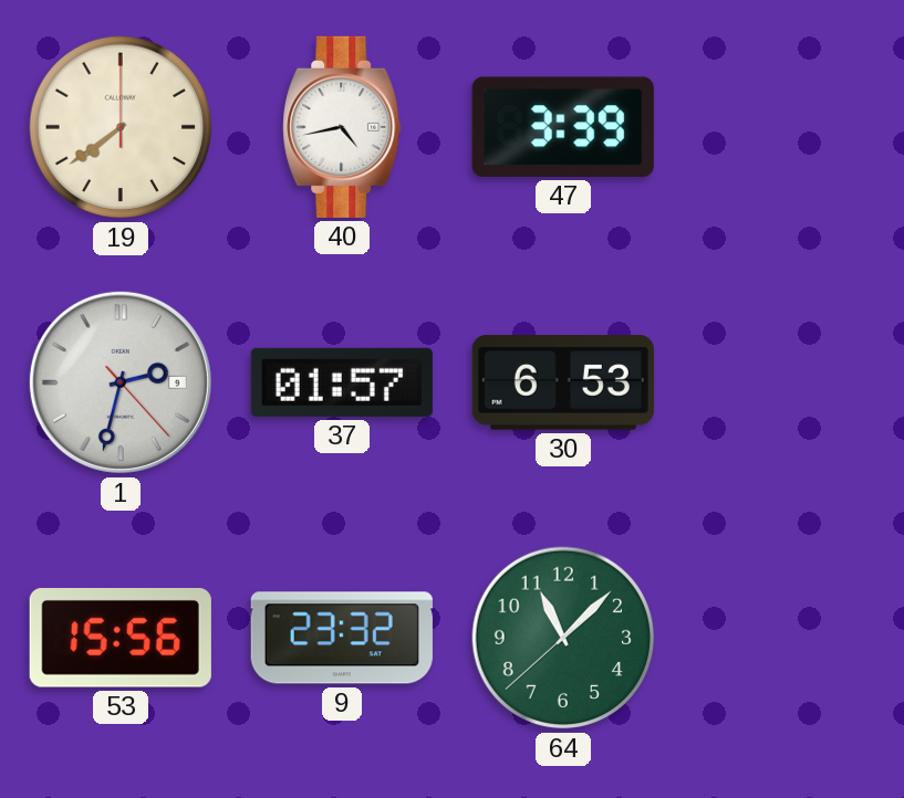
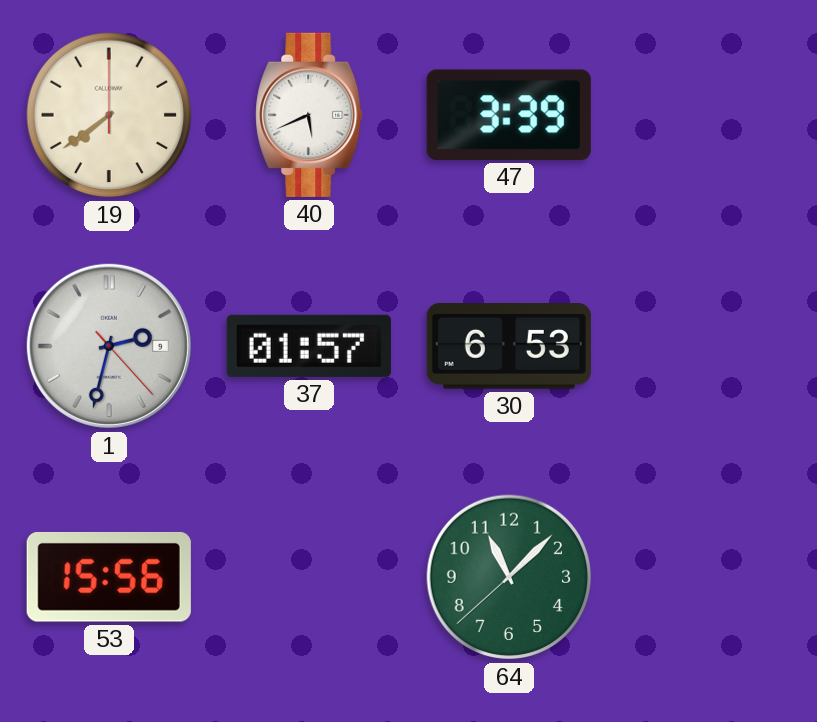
40: 4:43 -> 5:41
9: 23:32 -> none
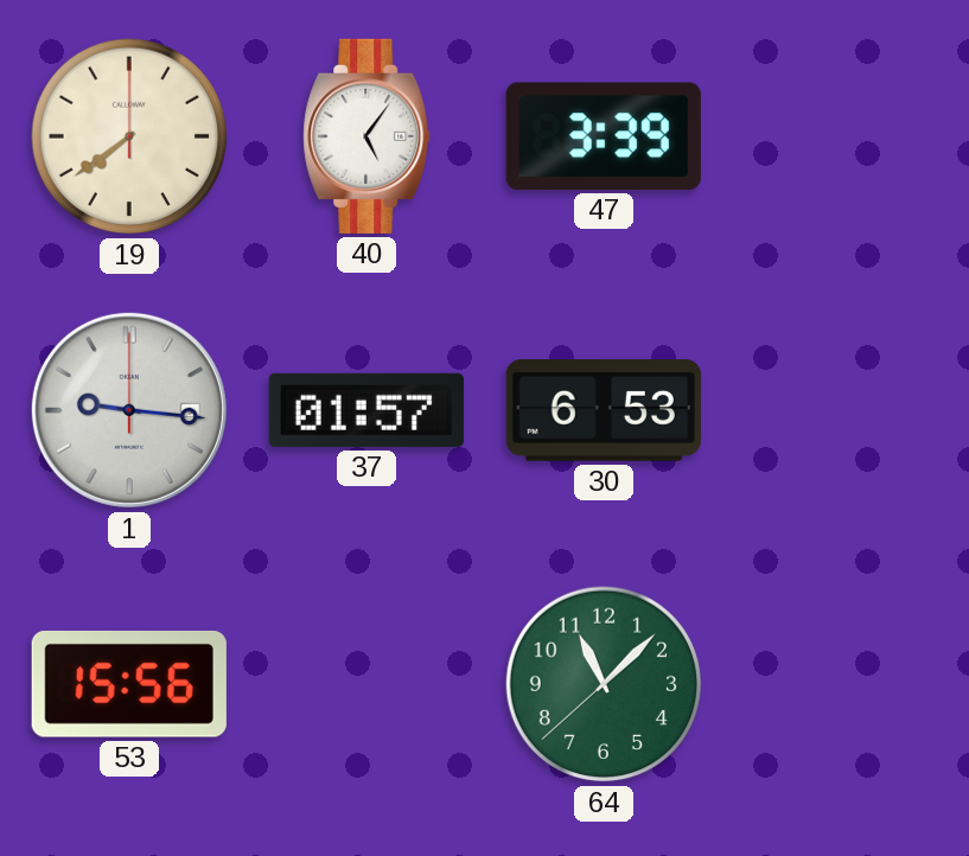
40: 5:41 -> 5:06
1: 2:32 -> 9:16
